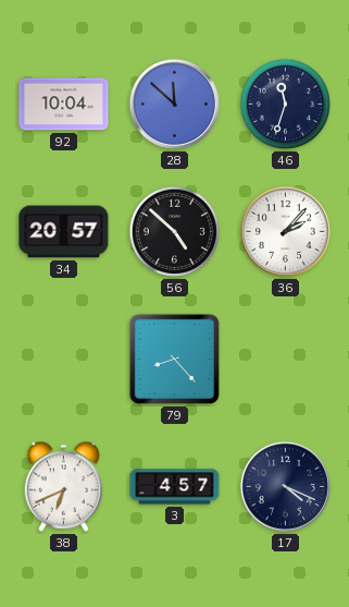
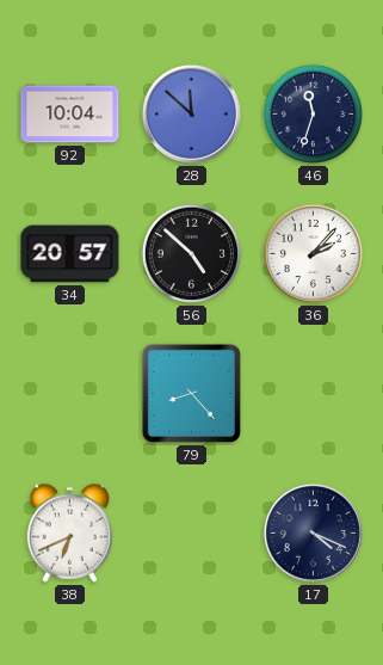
3: 4:57 -> none
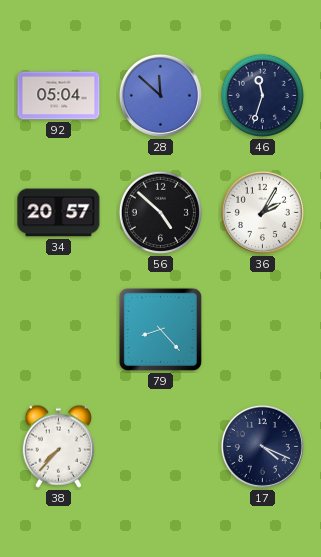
92: 10:04 -> 05:04
36: 2:07 -> 2:05
38: 6:41 -> 7:37
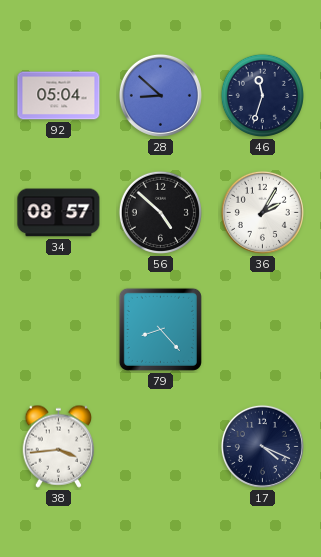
28: 11:52 -> 8:52
34: 20:57 -> 08:57
38: 7:37 -> 3:44
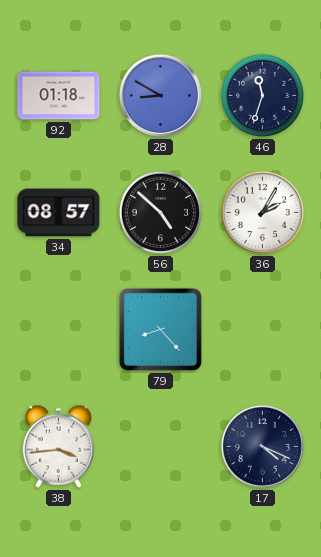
92: 05:04 -> 01:18
28: 8:52 -> 8:50
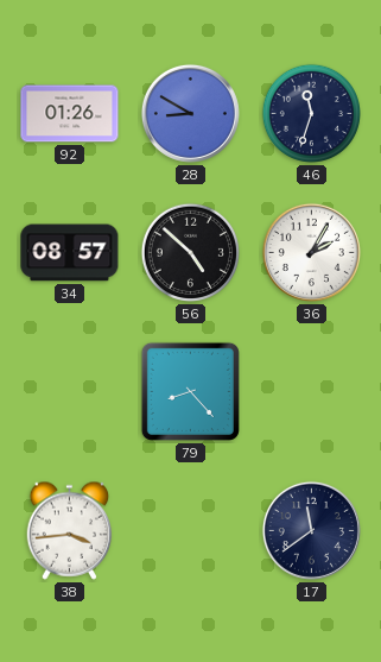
92: 01:18 -> 01:26
17: 4:19 -> 11:39
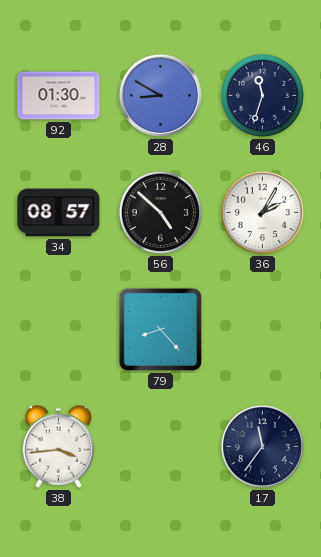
92: 01:26 -> 01:30
17: 11:39 -> 11:36
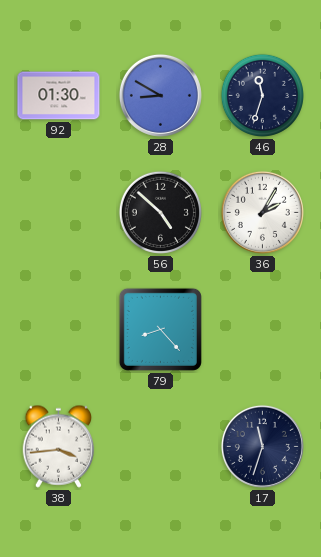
34: 08:57 -> none
17: 11:36 -> 11:33
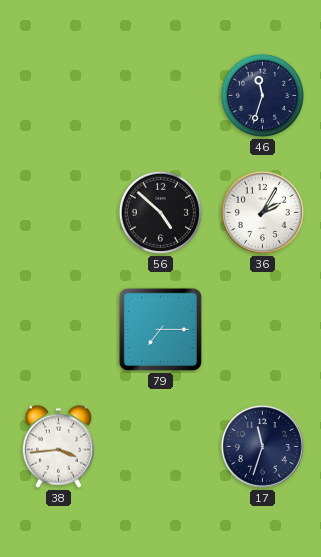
92: 01:30 -> none
28: 8:50 -> none
79: 8:23 -> 7:15
